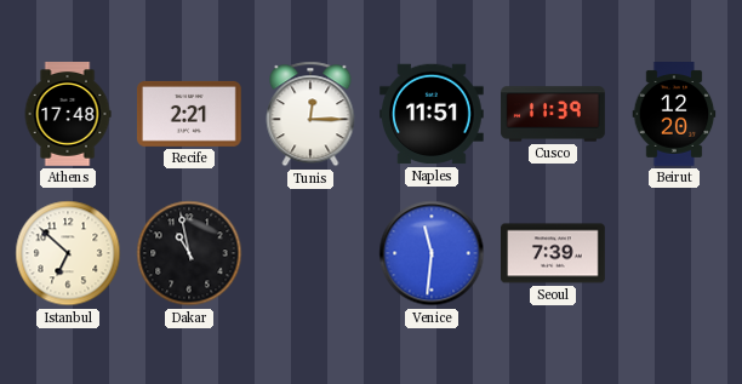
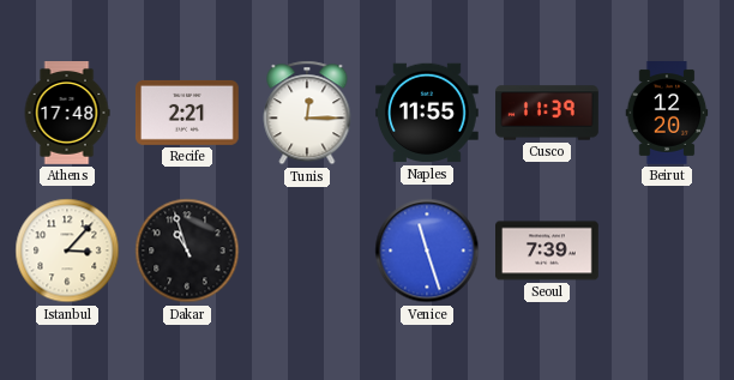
Naples: 11:51 -> 11:55
Istanbul: 6:52 -> 3:07
Dakar: 10:58 -> 10:57
Venice: 11:31 -> 11:27
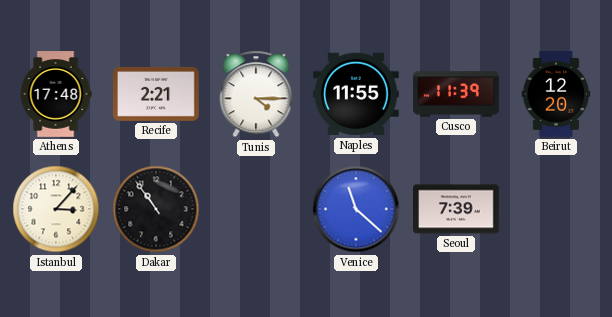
Tunis: 12:15 -> 4:15
Dakar: 10:57 -> 10:54
Venice: 11:27 -> 11:22
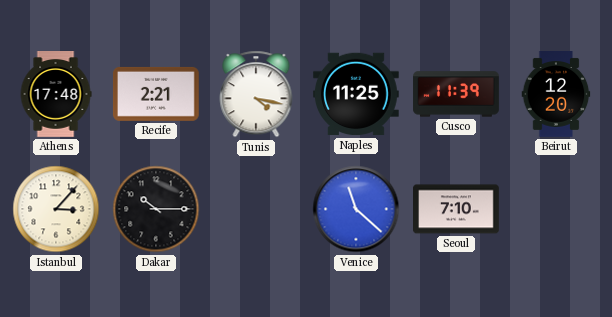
Tunis: 4:15 -> 4:17
Naples: 11:55 -> 11:25
Dakar: 10:54 -> 10:15
Seoul: 7:39 -> 7:10
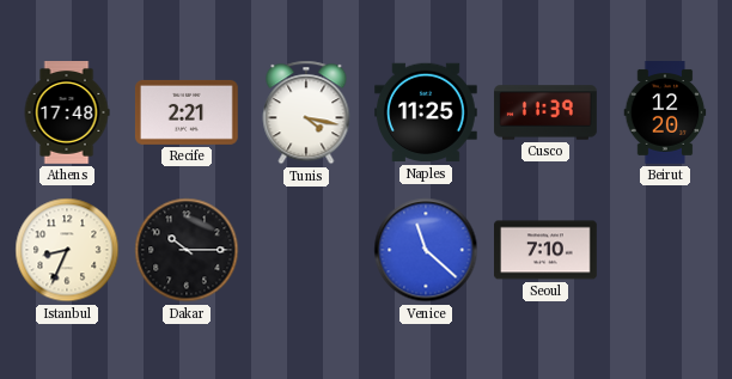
Istanbul: 3:07 -> 8:34
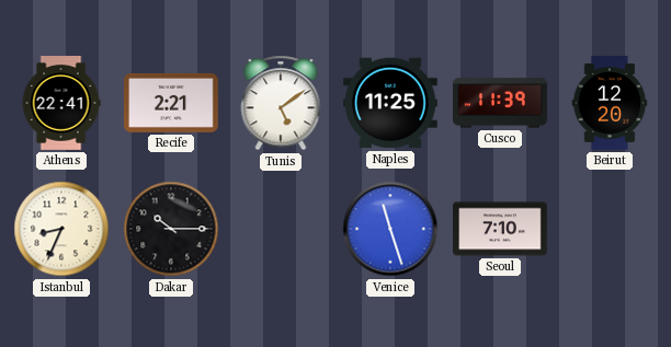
Athens: 17:48 -> 22:41
Tunis: 4:17 -> 5:09
Venice: 11:22 -> 11:27
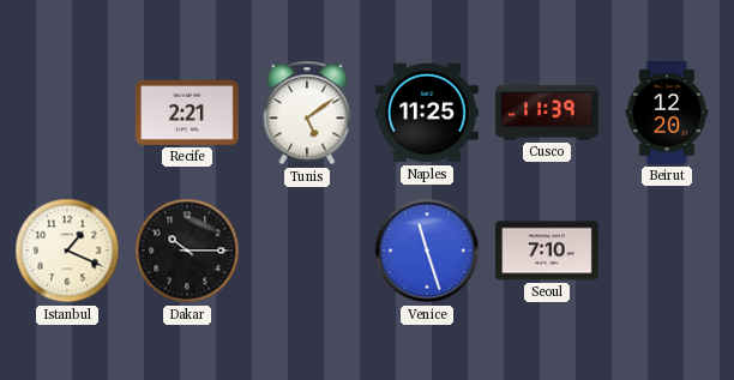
Athens: 22:41 -> none
Istanbul: 8:34 -> 1:19
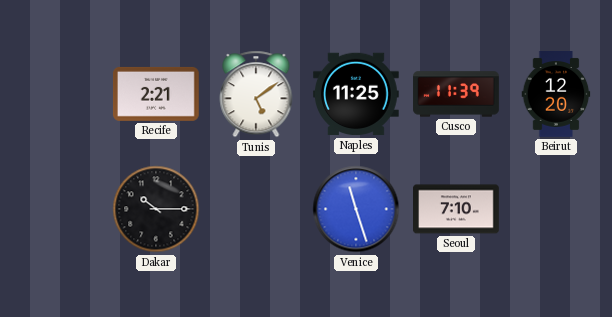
Istanbul: 1:19 -> none
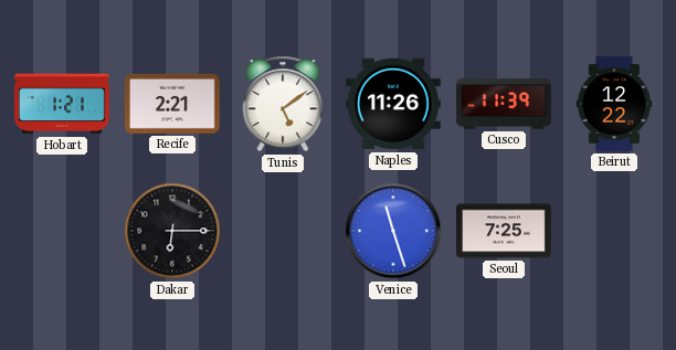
Hobart: none -> 1:21
Naples: 11:25 -> 11:26
Beirut: 12:20 -> 12:22
Dakar: 10:15 -> 6:15
Seoul: 7:10 -> 7:25
